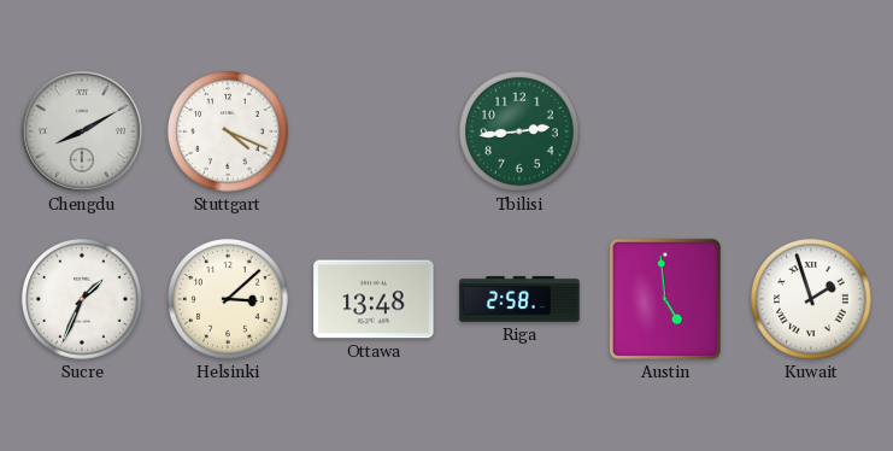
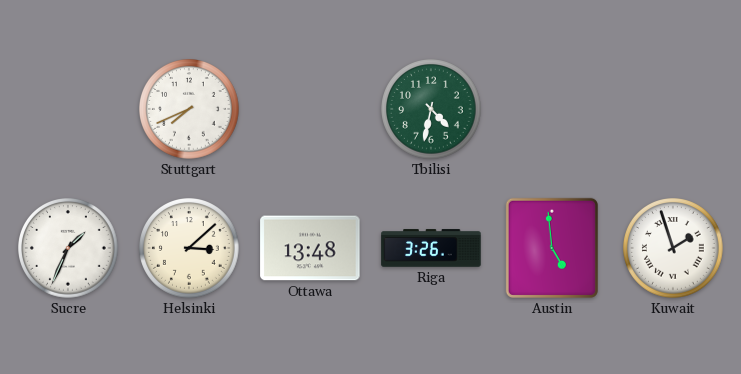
Chengdu: 8:10 -> none
Stuttgart: 4:19 -> 7:41
Tbilisi: 2:44 -> 4:32
Riga: 2:58 -> 3:26
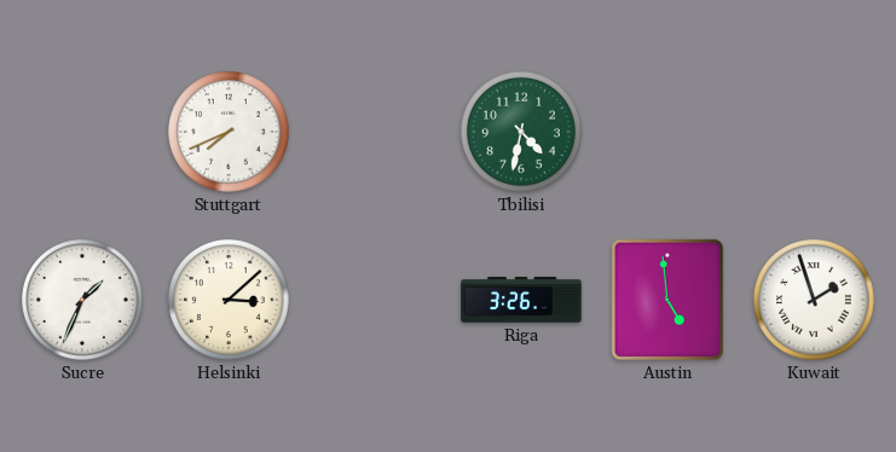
Ottawa: 13:48 -> none
